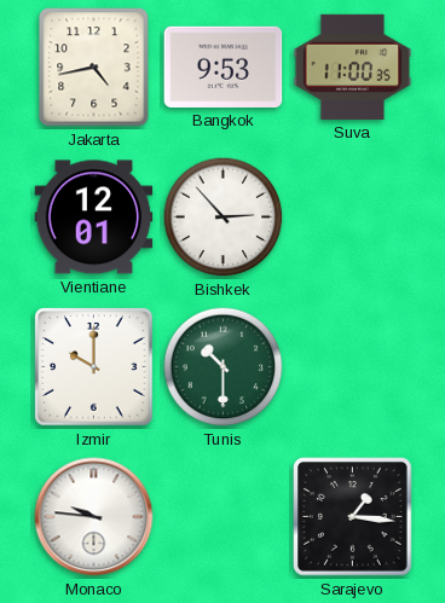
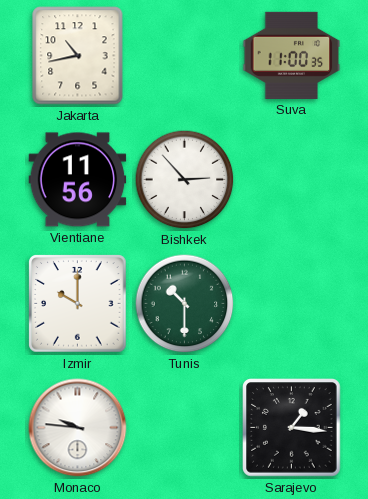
Jakarta: 4:43 -> 10:43
Bangkok: 9:53 -> none
Vientiane: 12:01 -> 11:56
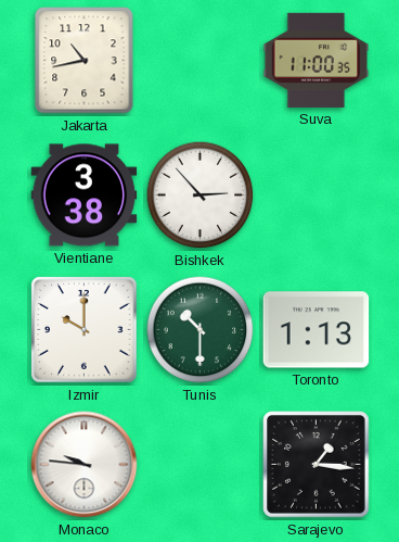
Vientiane: 11:56 -> 3:38
Toronto: none -> 1:13
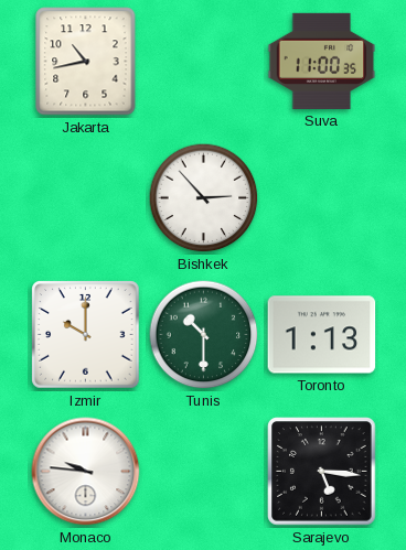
Vientiane: 3:38 -> none
Sarajevo: 1:16 -> 5:16
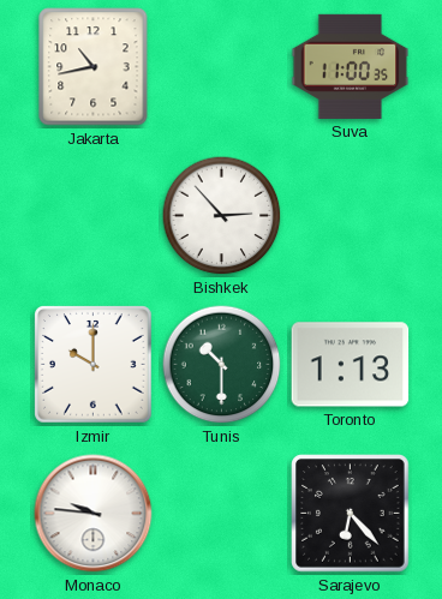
Sarajevo: 5:16 -> 6:23
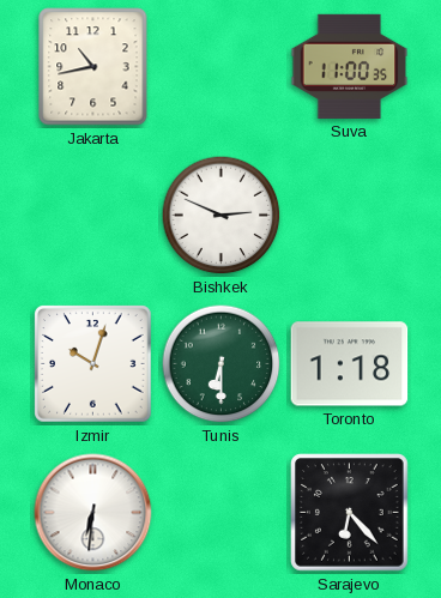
Bishkek: 2:53 -> 2:49
Izmir: 10:00 -> 10:03
Tunis: 10:30 -> 6:30
Toronto: 1:13 -> 1:18
Monaco: 9:46 -> 6:31
